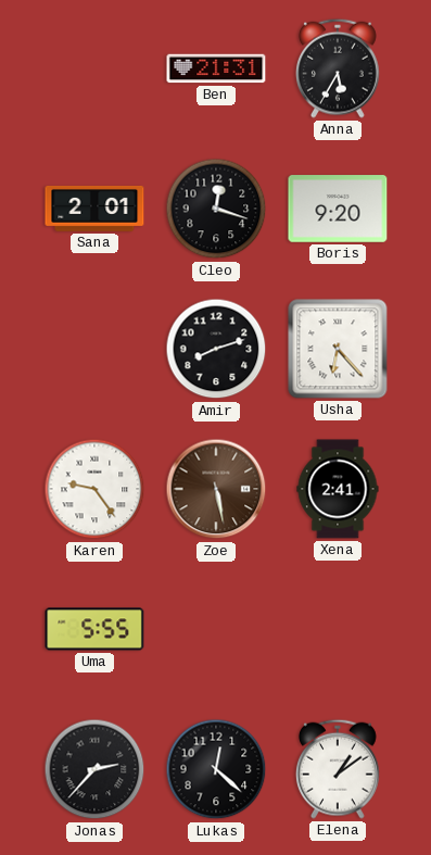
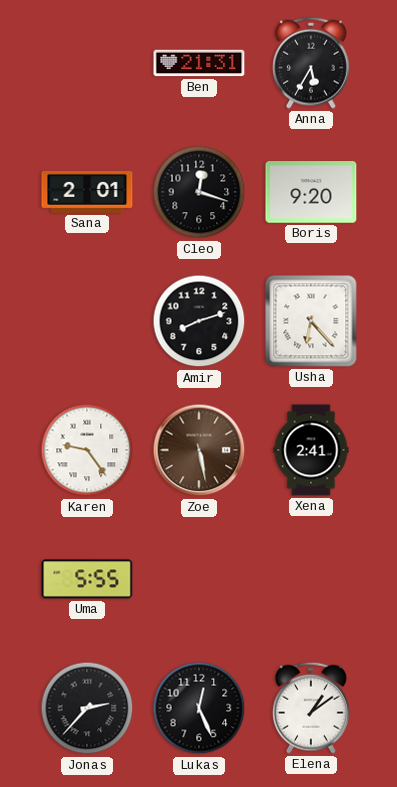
Lukas: 12:22 -> 12:26
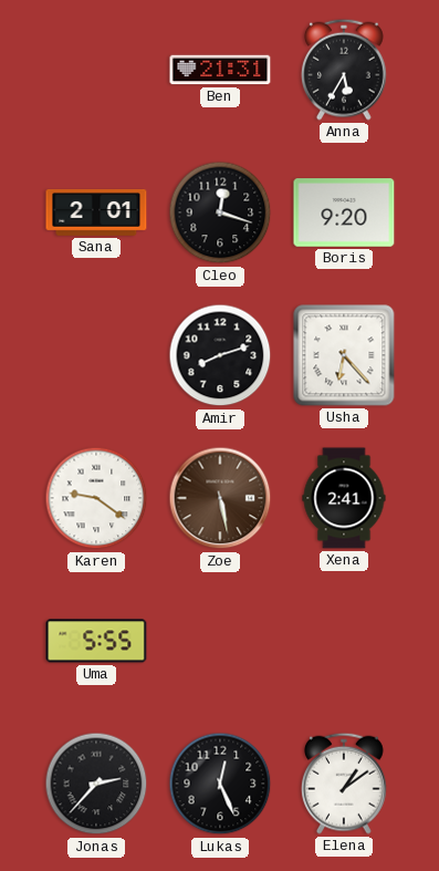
Karen: 9:24 -> 9:21
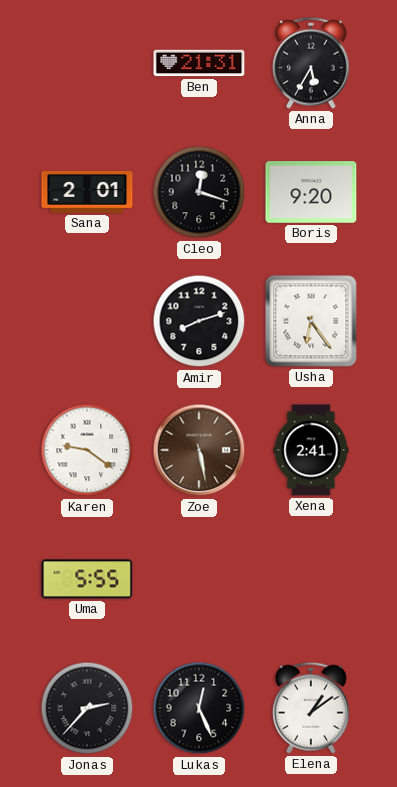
Usha: 6:23 -> 6:24
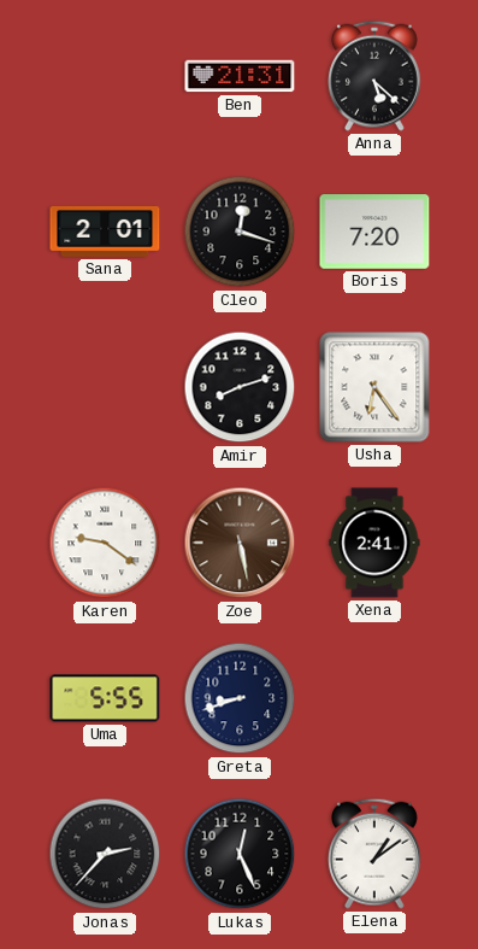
Anna: 5:35 -> 5:22
Boris: 9:20 -> 7:20
Greta: none -> 8:42
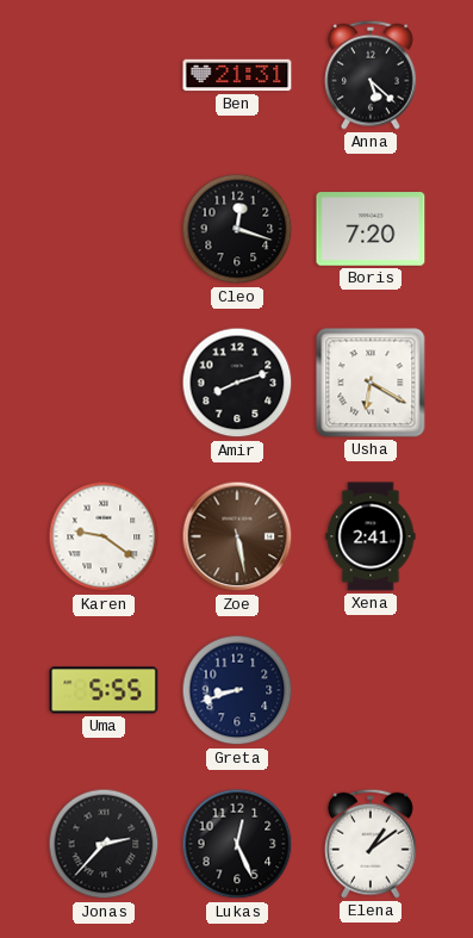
Sana: 2:01 -> none
Usha: 6:24 -> 6:20
